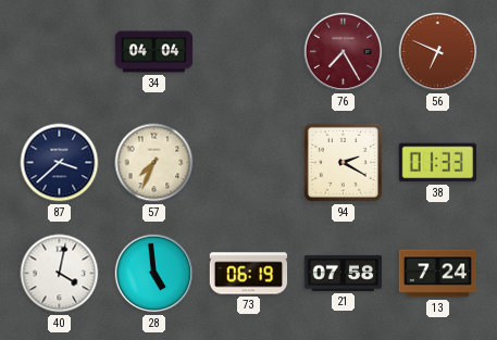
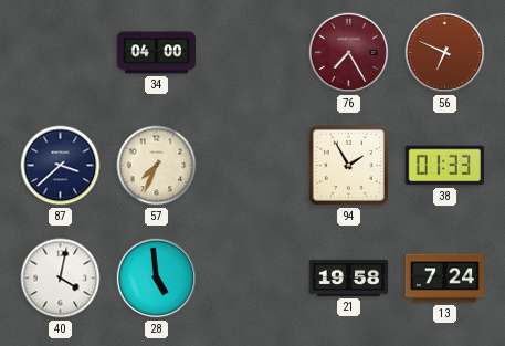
34: 04:04 -> 04:00
94: 2:20 -> 1:55
73: 06:19 -> none
21: 07:58 -> 19:58
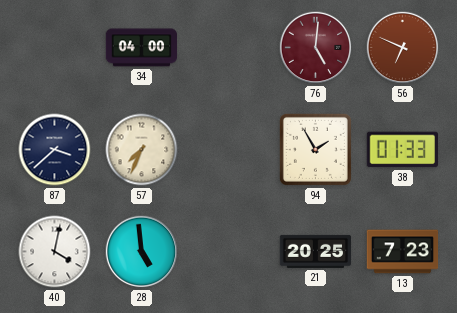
76: 7:25 -> 5:01
21: 19:58 -> 20:25
13: 7:24 -> 7:23
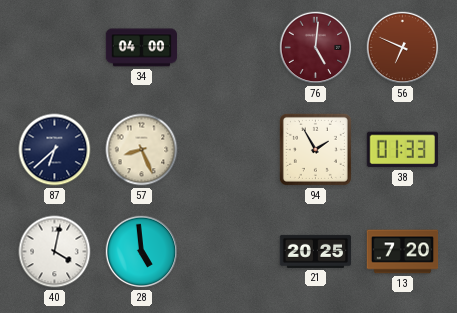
87: 3:38 -> 6:38
57: 7:34 -> 8:26
13: 7:23 -> 7:20
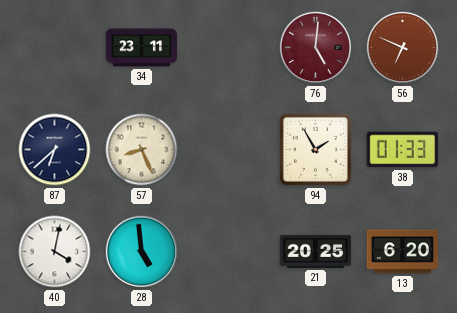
34: 04:00 -> 23:11
13: 7:20 -> 6:20
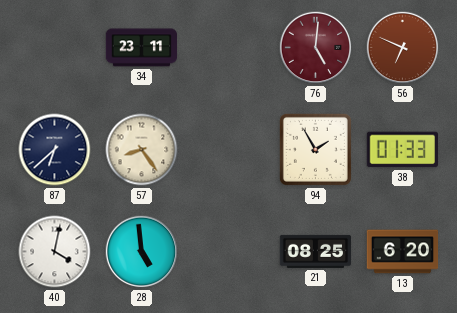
57: 8:26 -> 8:24
21: 20:25 -> 08:25
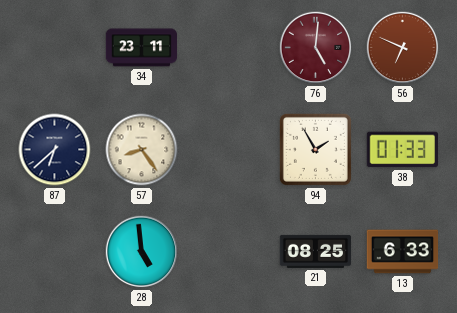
40: 4:02 -> none
13: 6:20 -> 6:33
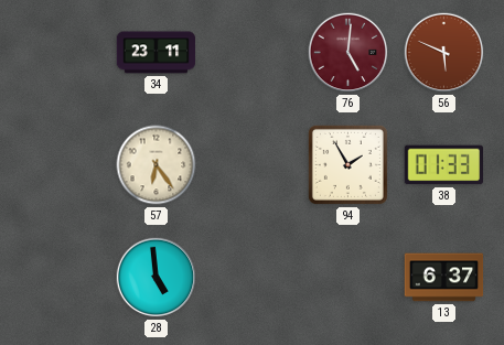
56: 6:49 -> 5:49
87: 6:38 -> none
57: 8:24 -> 6:24
21: 08:25 -> none
13: 6:33 -> 6:37
